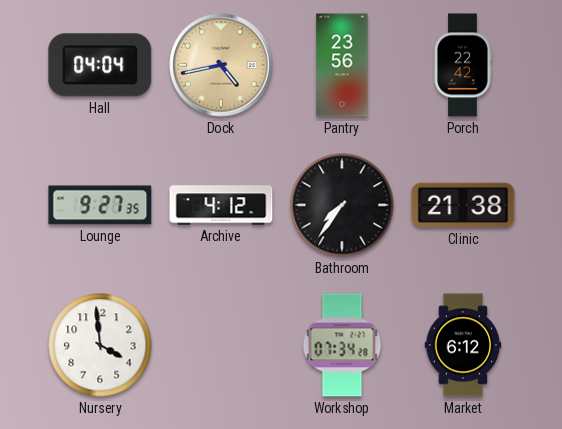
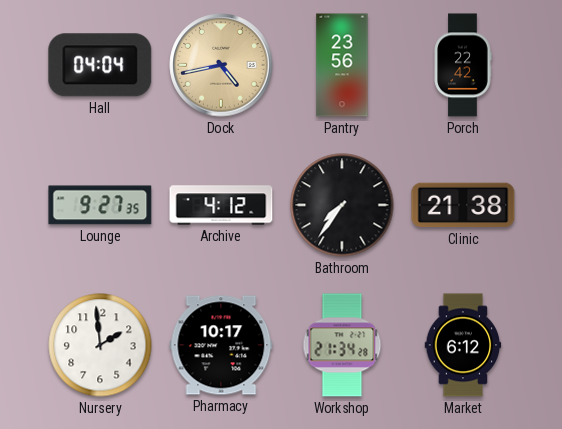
Nursery: 3:59 -> 1:59
Pharmacy: none -> 10:17
Workshop: 07:34 -> 21:34
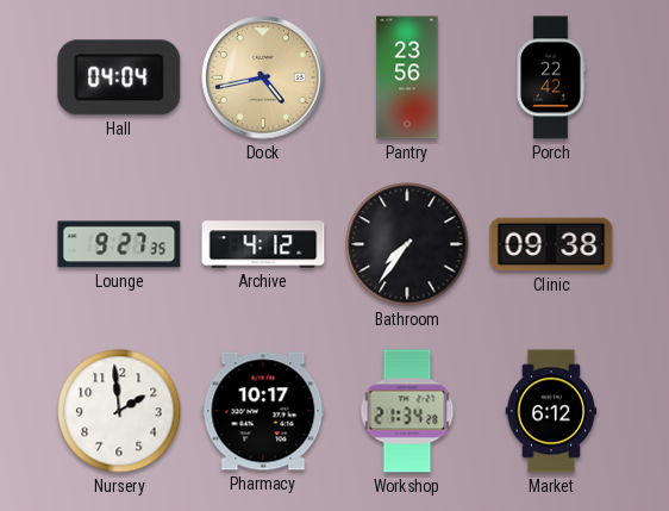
Clinic: 21:38 -> 09:38
